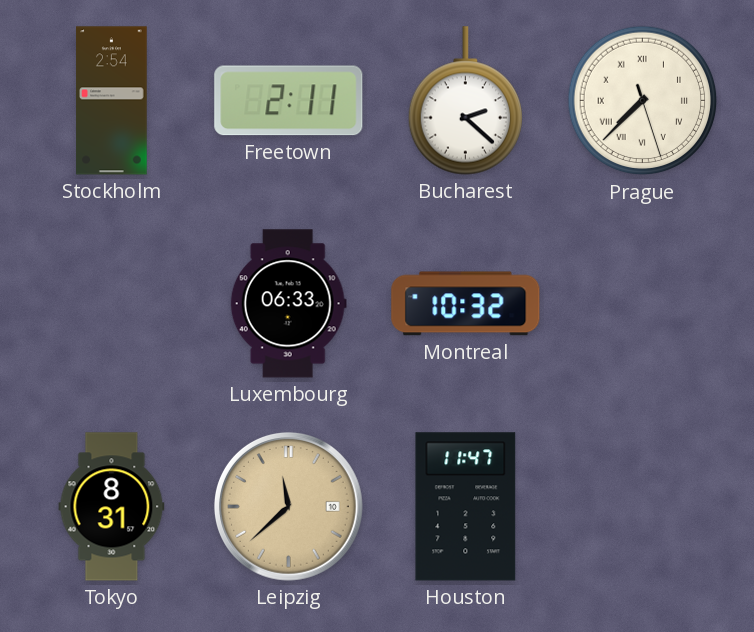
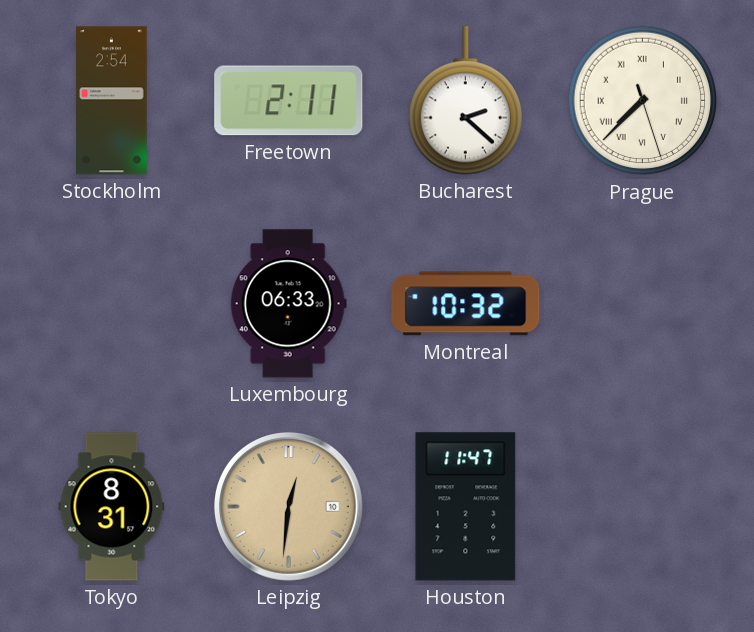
Leipzig: 11:38 -> 12:31
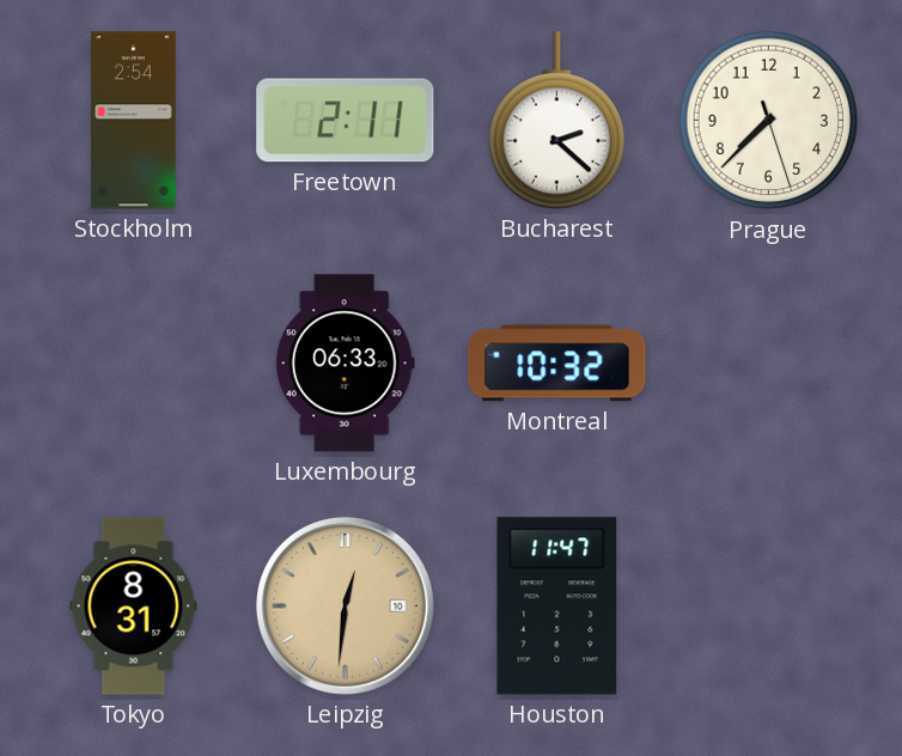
Prague numerals: Roman -> Arabic
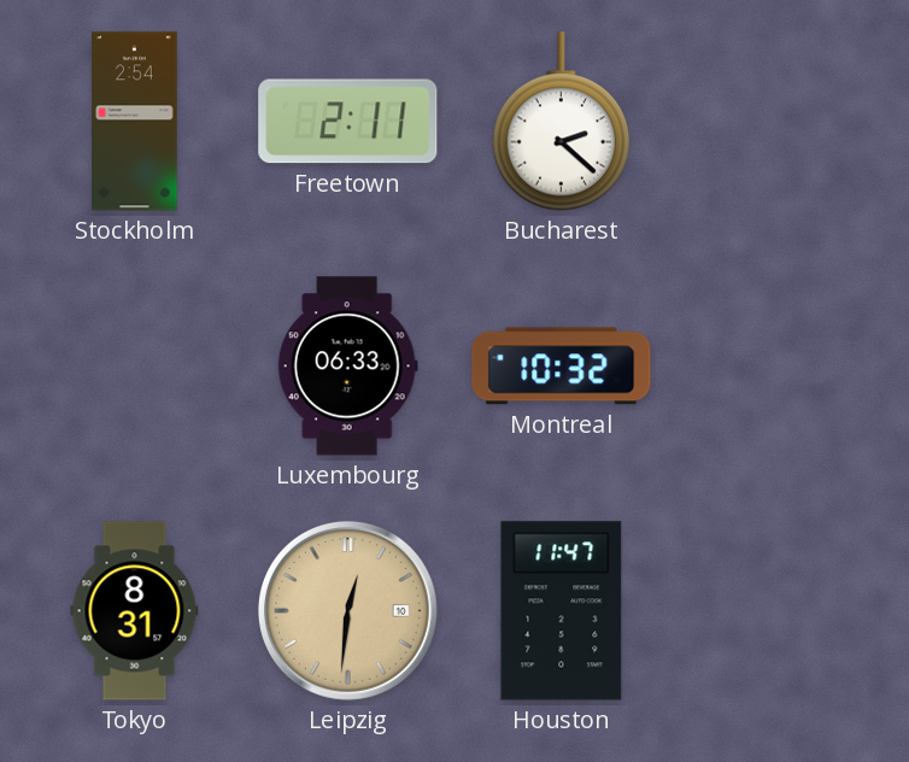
Prague: 7:37 -> none
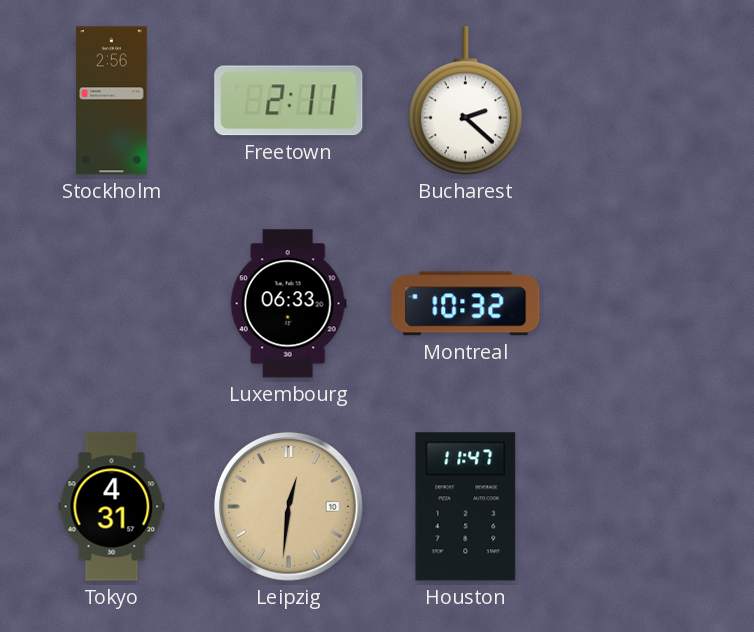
Stockholm: 2:54 -> 2:56
Tokyo: 8:31 -> 4:31
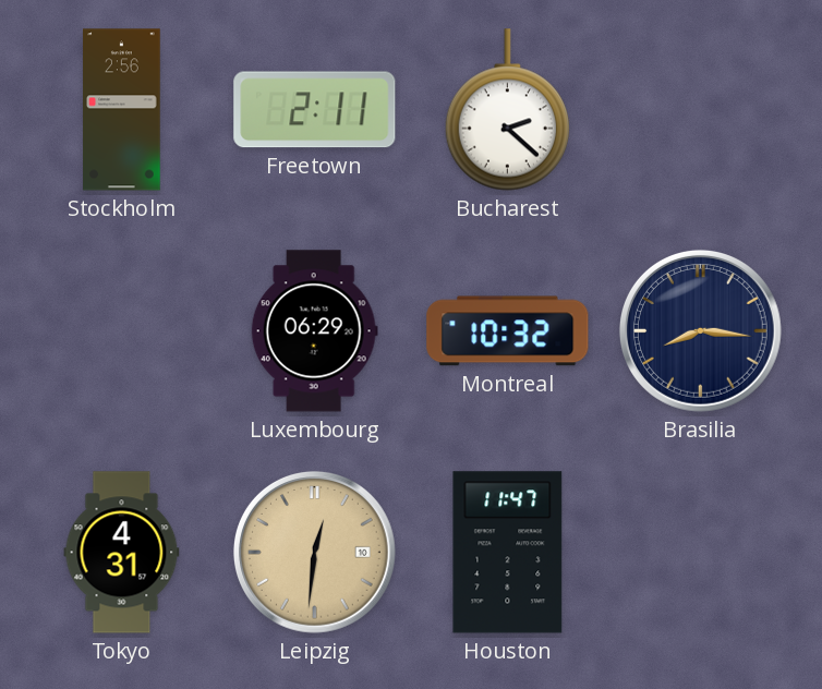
Luxembourg: 06:33 -> 06:29
Brasilia: none -> 8:16
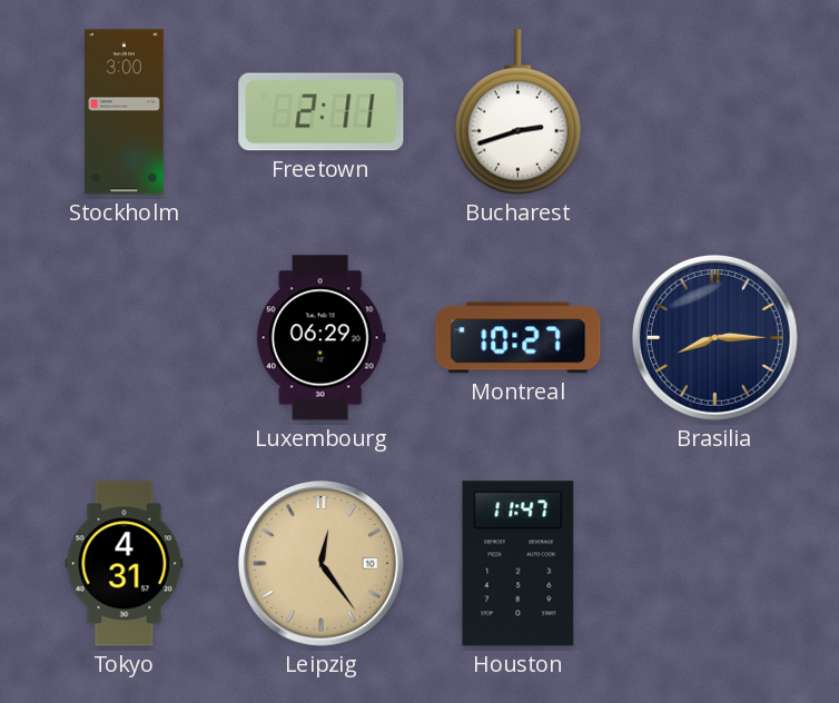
Stockholm: 2:56 -> 3:00
Bucharest: 2:22 -> 2:42
Montreal: 10:32 -> 10:27
Brasilia: 8:16 -> 8:15
Leipzig: 12:31 -> 12:24
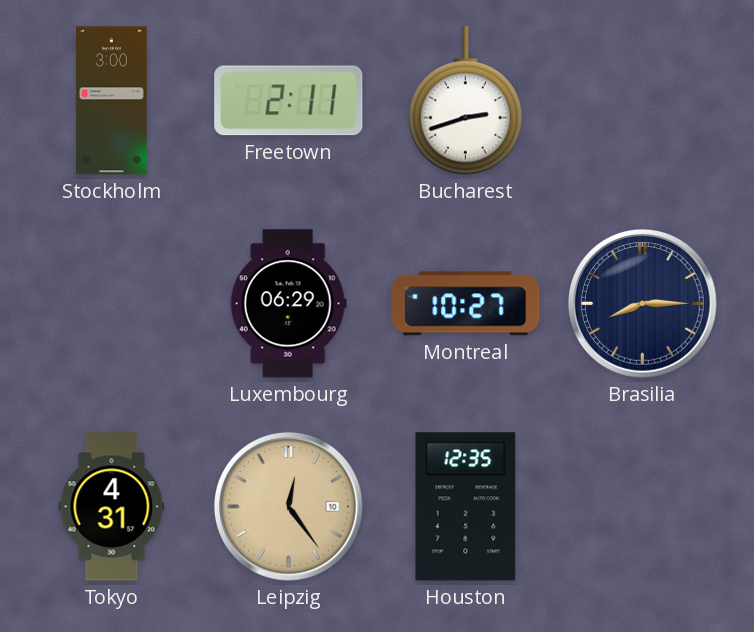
Houston: 11:47 -> 12:35
